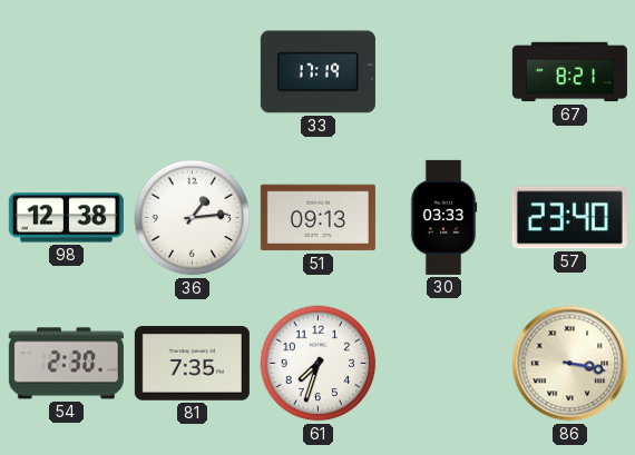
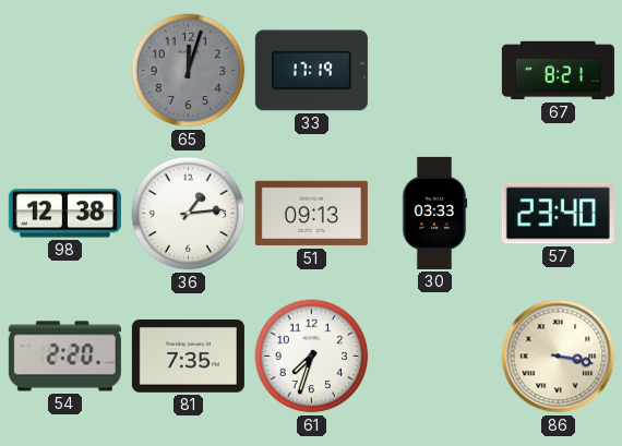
65: none -> 12:03
54: 2:30 -> 2:20
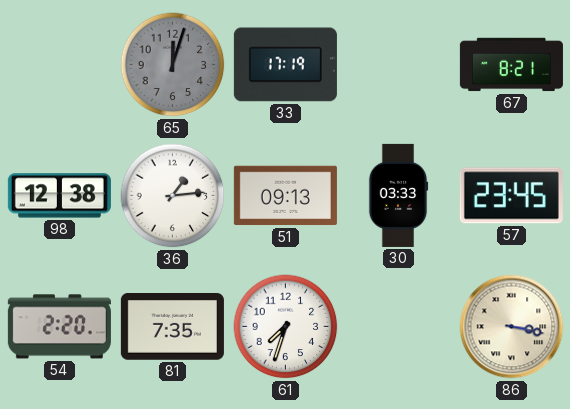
57: 23:40 -> 23:45
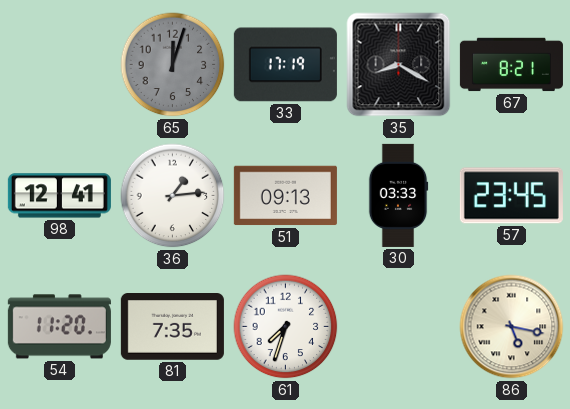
35: none -> 8:20
98: 12:38 -> 12:41
54: 2:20 -> 11:20
86: 3:17 -> 5:17
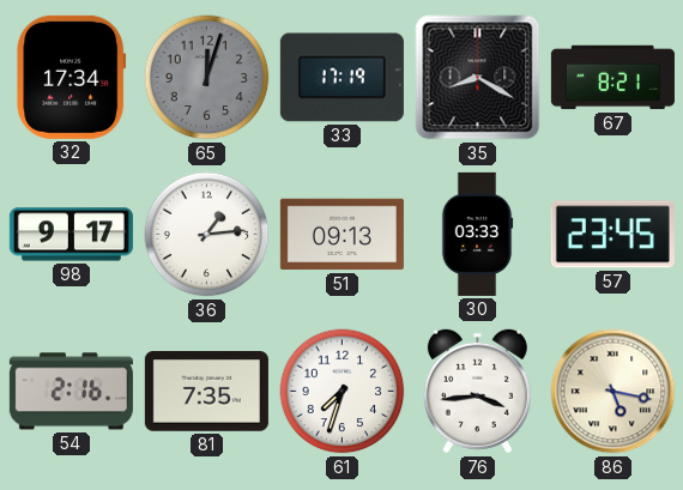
32: none -> 17:34
98: 12:41 -> 9:17
54: 11:20 -> 2:16
76: none -> 3:44
